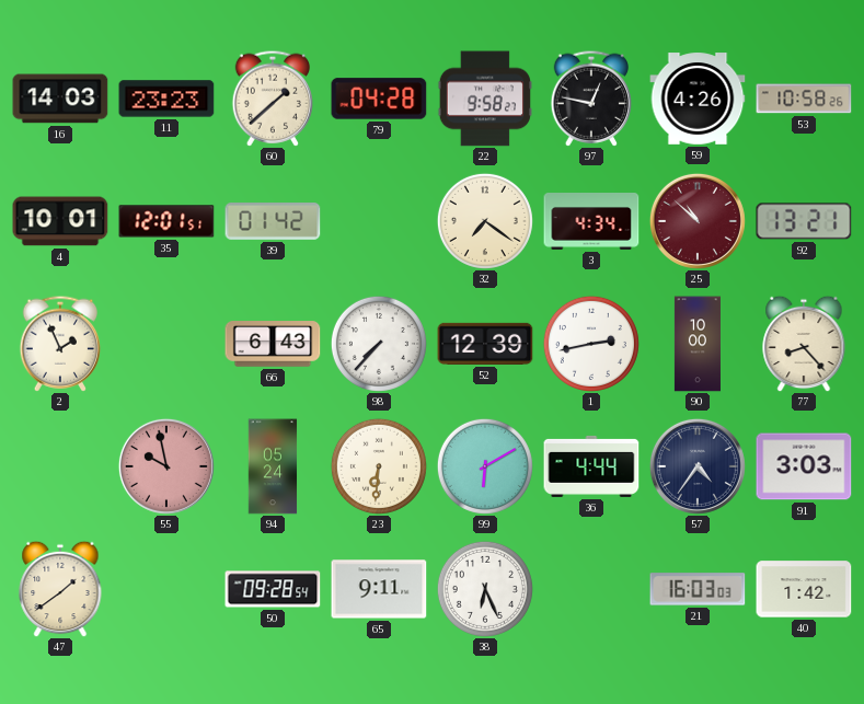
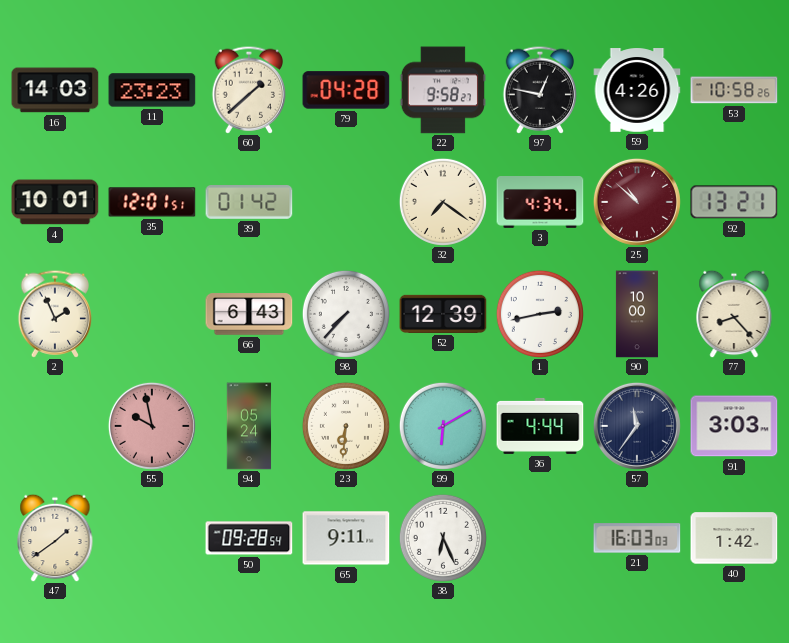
57: 4:36 -> 11:36
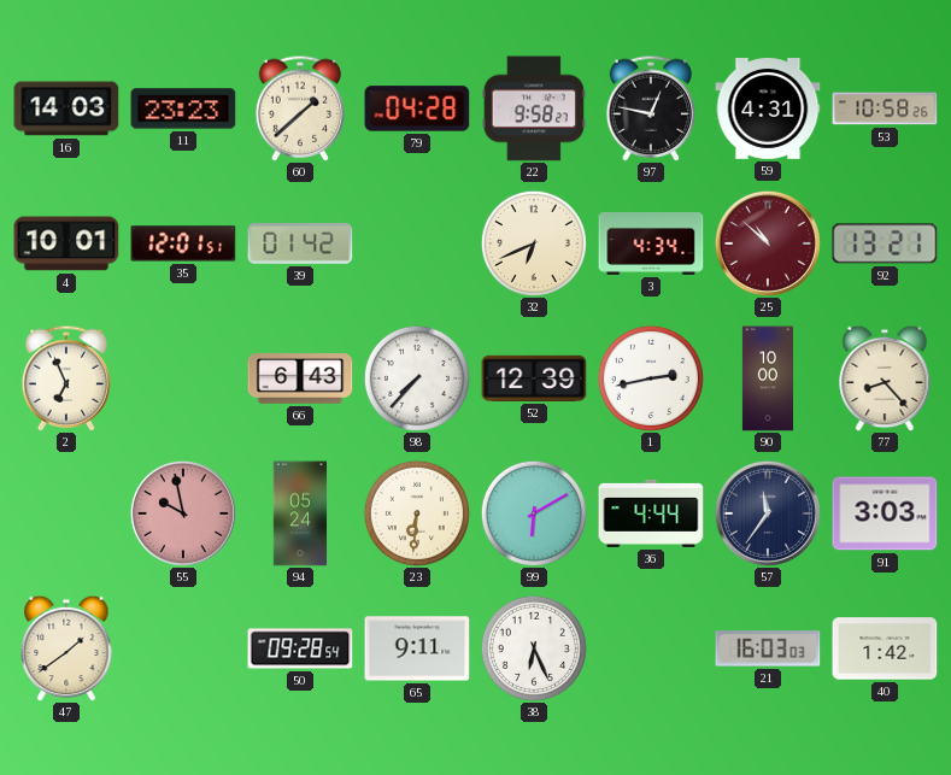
59: 4:26 -> 4:31
32: 7:21 -> 6:41
2: 1:56 -> 6:56
